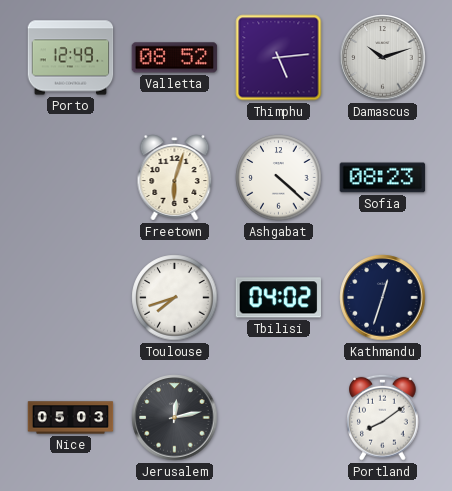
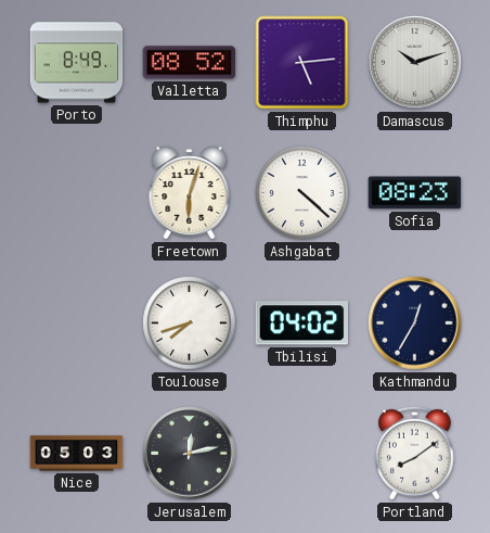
Porto: 12:49 -> 8:49
Kathmandu: 12:33 -> 12:35
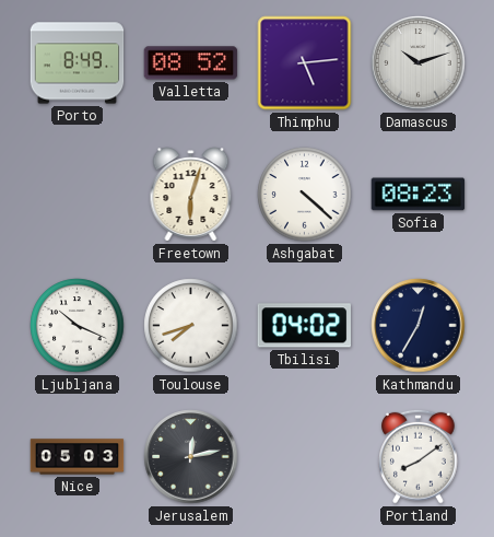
Ljubljana: none -> 10:19
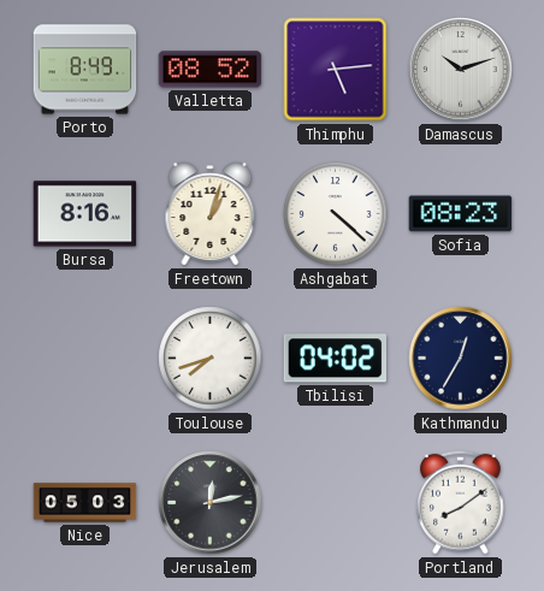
Bursa: none -> 8:16
Freetown: 6:03 -> 1:03
Ljubljana: 10:19 -> none
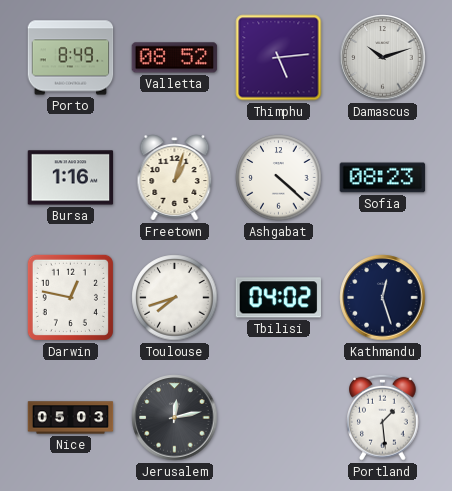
Bursa: 8:16 -> 1:16
Darwin: none -> 12:47
Kathmandu: 12:35 -> 12:27
Portland: 8:09 -> 1:29
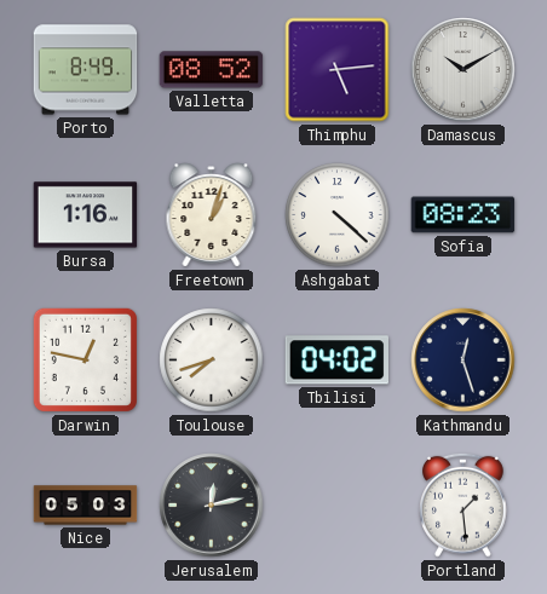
Damascus: 10:12 -> 10:10
